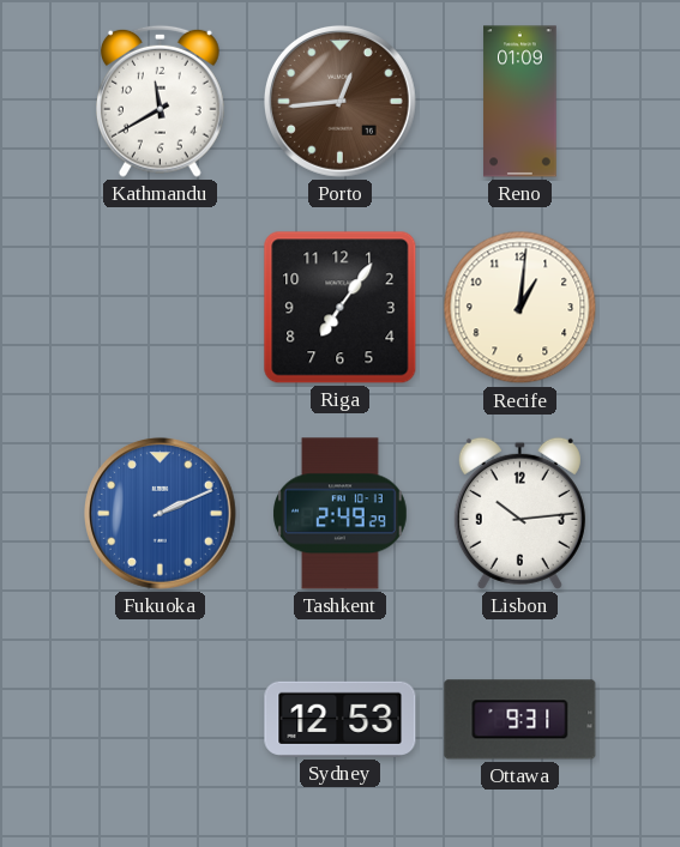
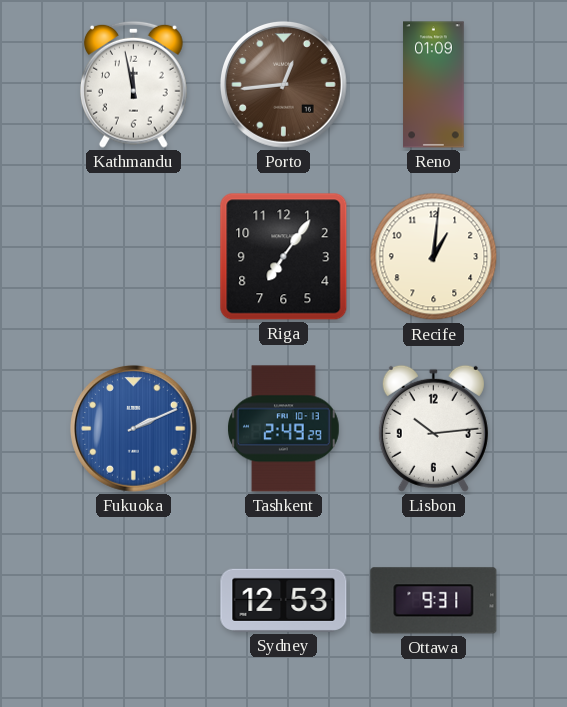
Kathmandu: 11:40 -> 11:58
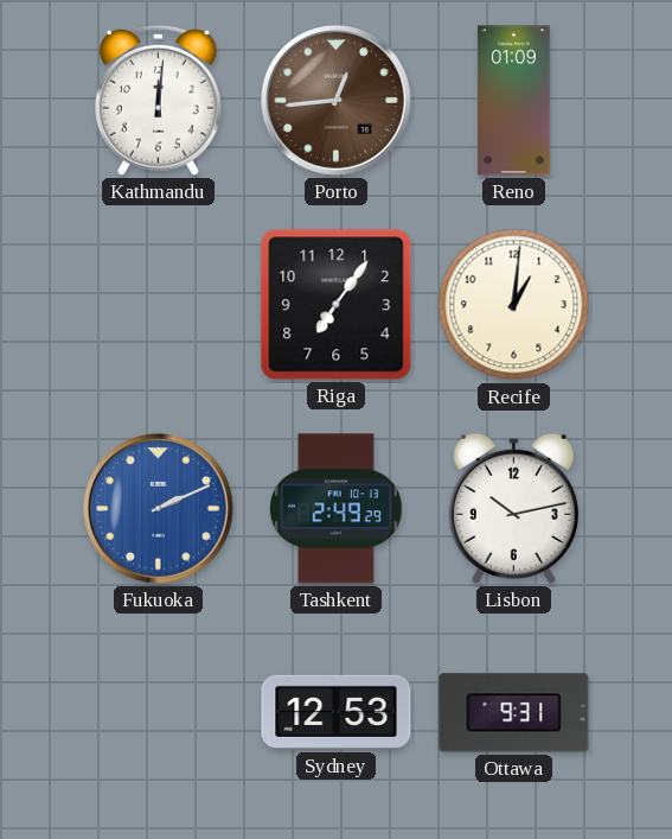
Kathmandu: 11:58 -> 12:01
Lisbon: 10:14 -> 10:13
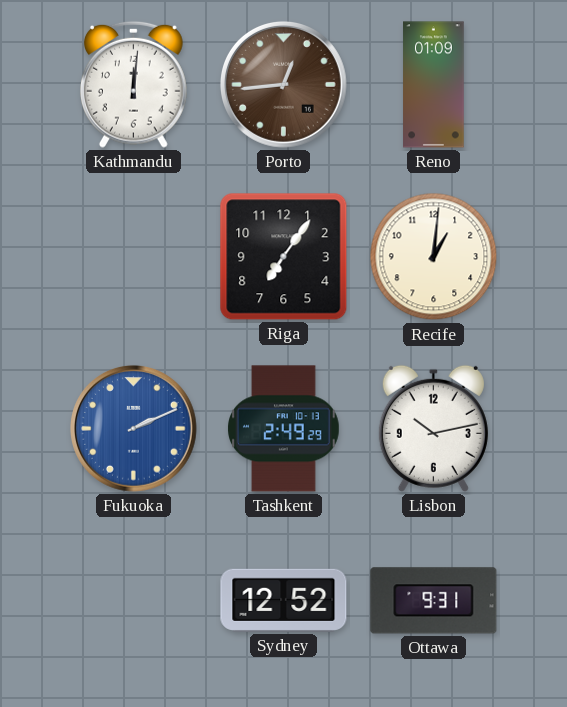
Sydney: 12:53 -> 12:52
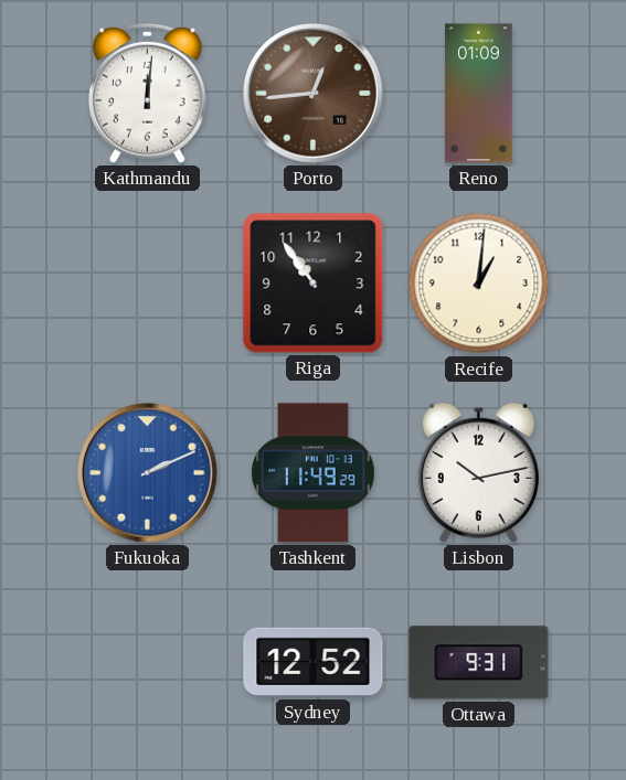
Riga: 7:06 -> 10:54
Tashkent: 2:49 -> 11:49
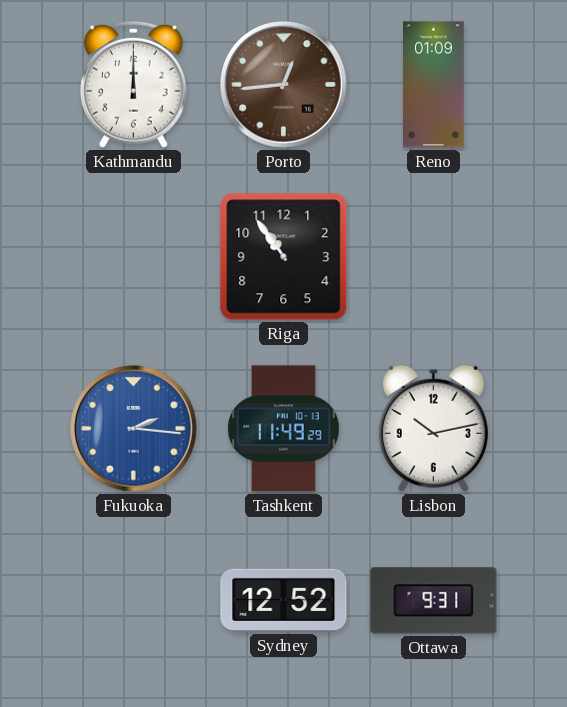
Kathmandu: 12:01 -> 12:00
Recife: 1:01 -> none
Fukuoka: 2:11 -> 2:16
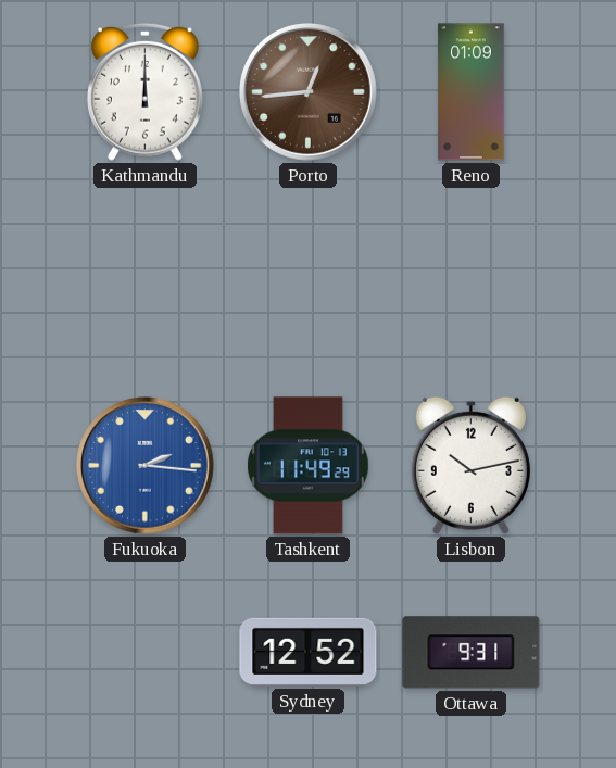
Riga: 10:54 -> none
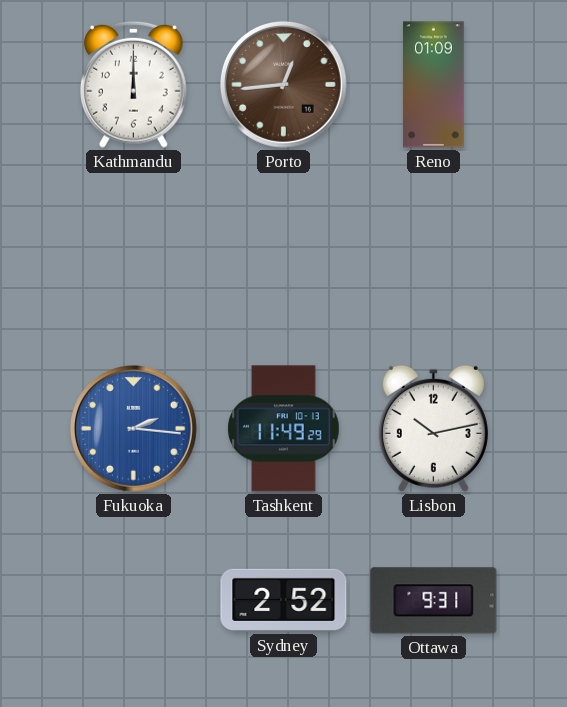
Sydney: 12:52 -> 2:52
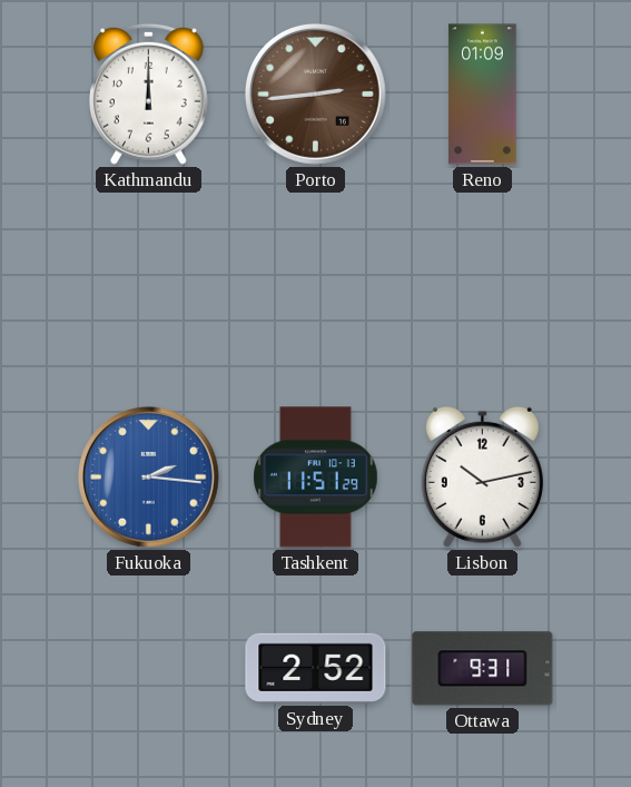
Porto: 12:44 -> 2:44
Tashkent: 11:49 -> 11:51
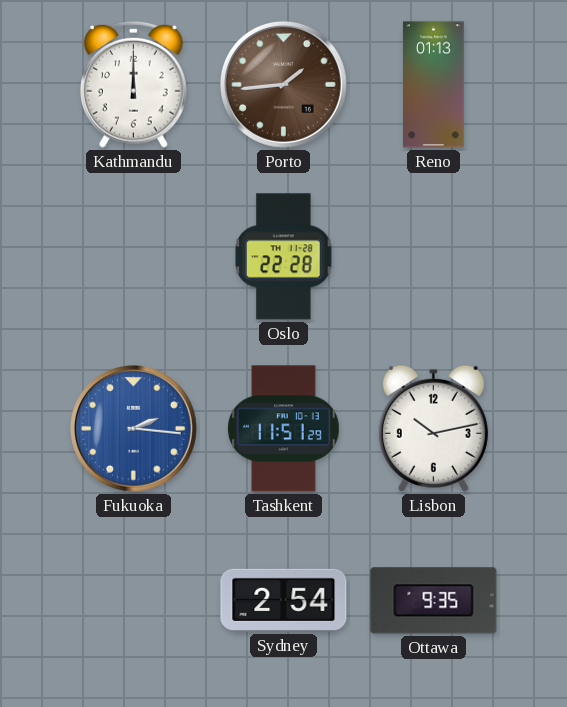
Porto: 2:44 -> 1:44
Reno: 01:09 -> 01:13
Oslo: none -> 22:28
Sydney: 2:52 -> 2:54
Ottawa: 9:31 -> 9:35
